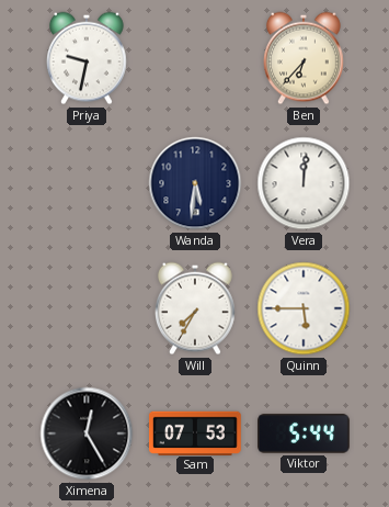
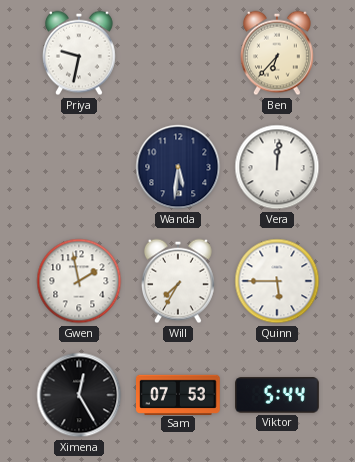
Gwen: none -> 1:58
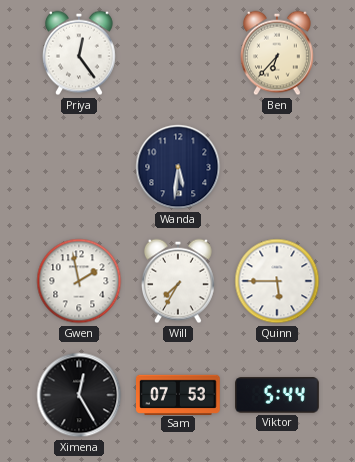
Priya: 9:32 -> 12:24
Vera: 12:01 -> none
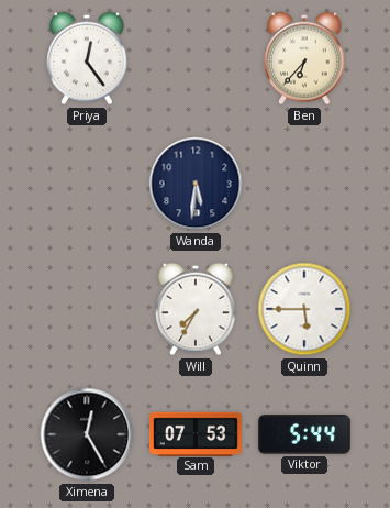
Gwen: 1:58 -> none
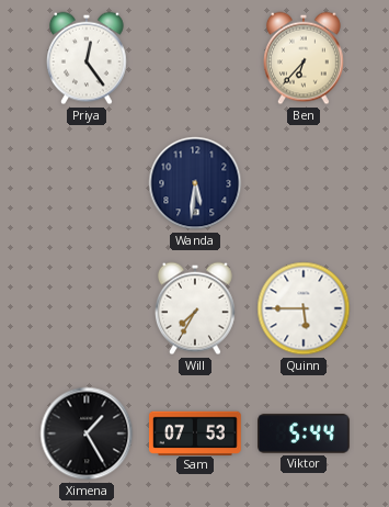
Ximena: 12:25 -> 1:25
